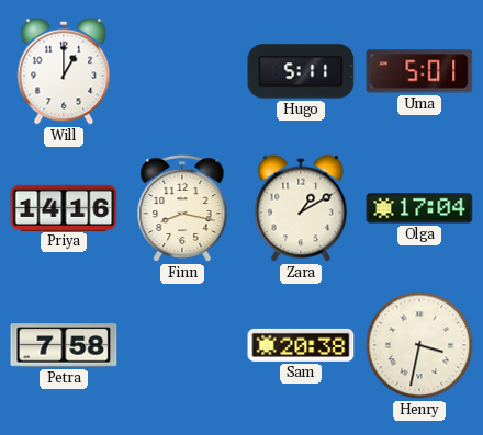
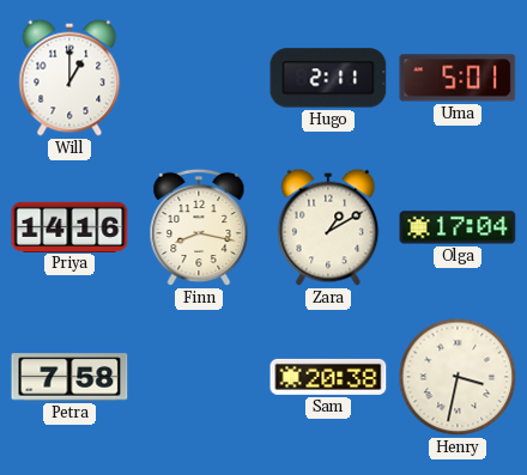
Hugo: 5:11 -> 2:11
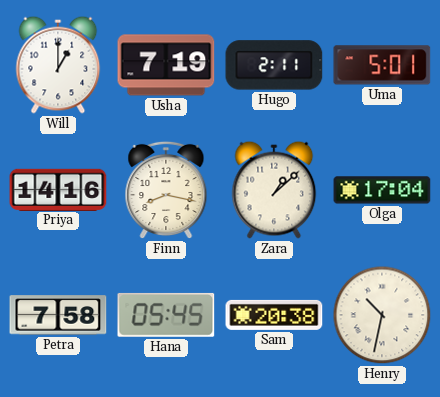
Usha: none -> 7:19
Zara: 1:10 -> 1:08
Hana: none -> 05:45
Henry: 3:32 -> 10:32
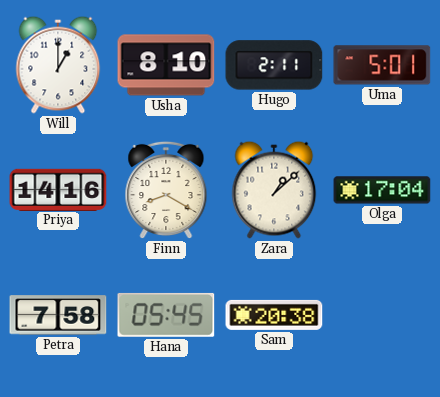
Usha: 7:19 -> 8:10
Finn: 8:17 -> 8:20
Henry: 10:32 -> none
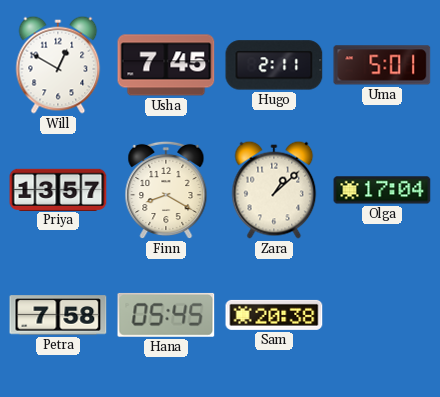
Will: 1:00 -> 12:50
Usha: 8:10 -> 7:45
Priya: 14:16 -> 13:57
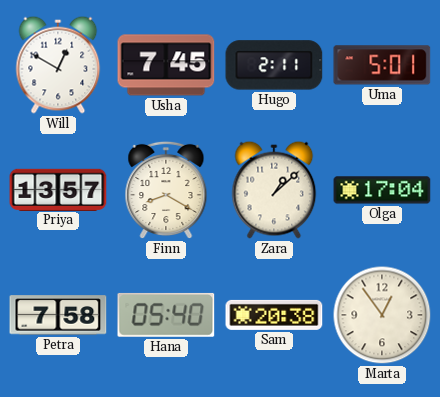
Hana: 05:45 -> 05:40
Marta: none -> 12:54
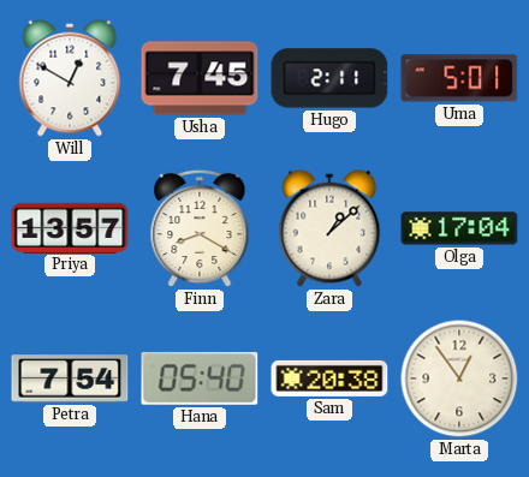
Petra: 7:58 -> 7:54
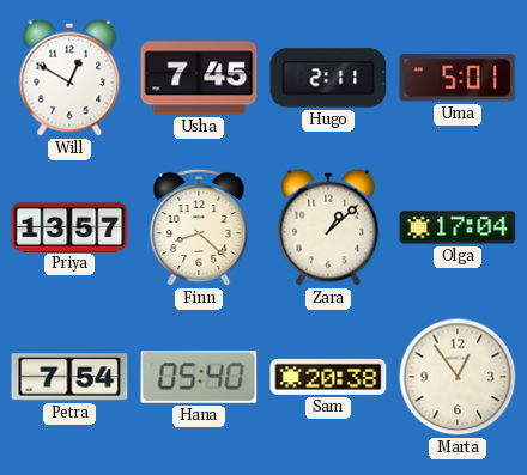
Finn: 8:20 -> 8:22
